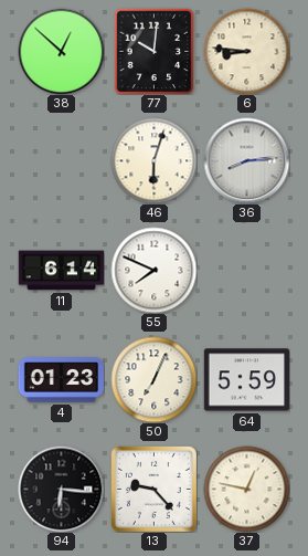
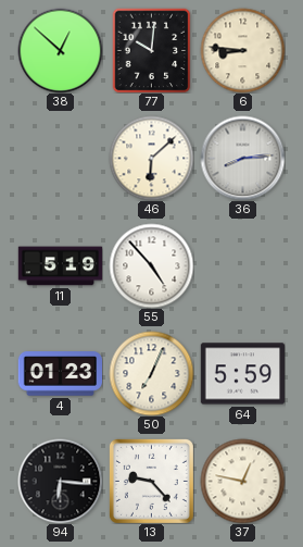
46: 6:03 -> 6:08
11: 6:14 -> 5:19
55: 7:49 -> 4:53
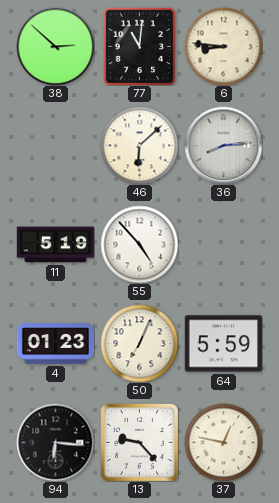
38: 12:52 -> 2:52
77: 10:01 -> 11:01
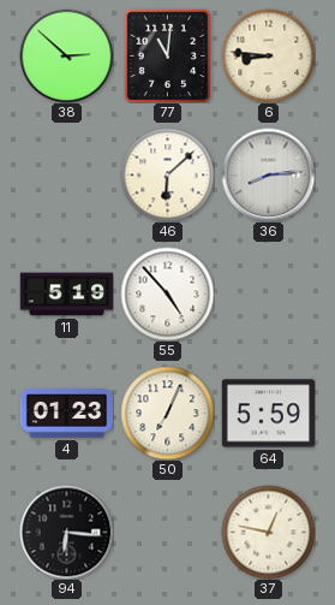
13: 9:23 -> none
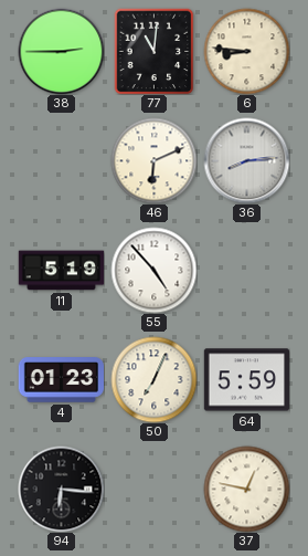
38: 2:52 -> 2:45
46: 6:08 -> 6:11
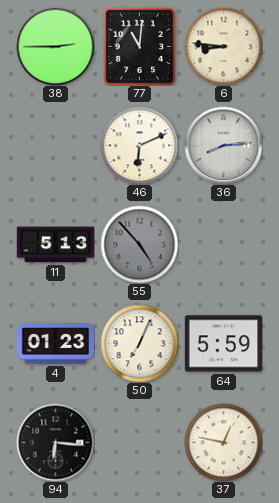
11: 5:19 -> 5:13
55 dial: white -> grey
